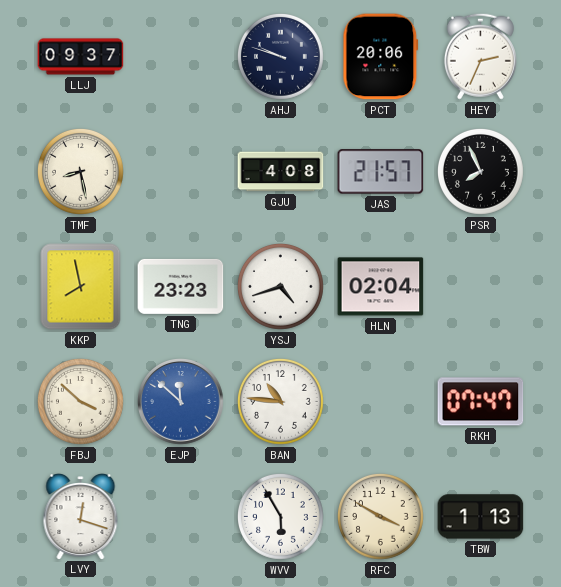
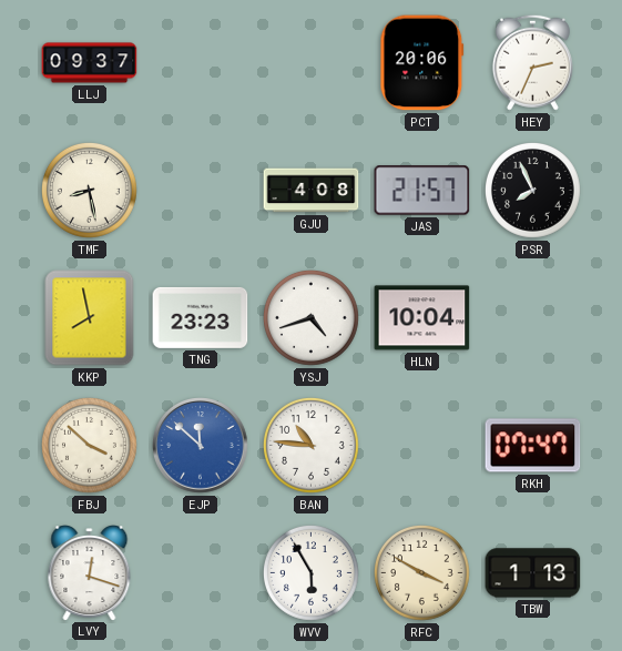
AHJ: 9:48 -> none
HLN: 02:04 -> 10:04
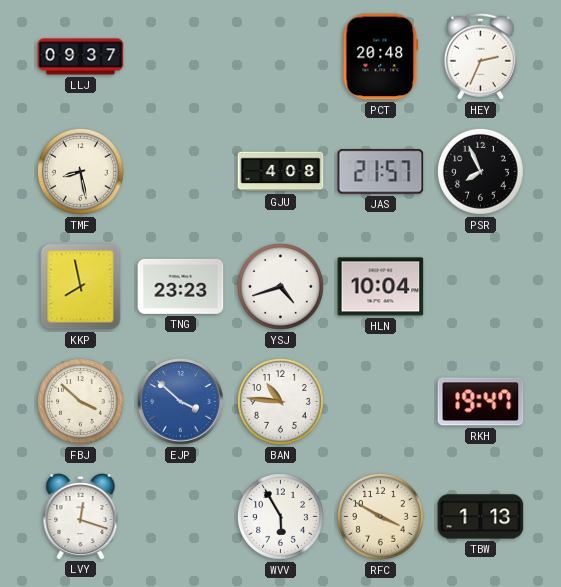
PCT: 20:06 -> 20:48
EJP: 11:52 -> 3:52
RKH: 07:47 -> 19:47
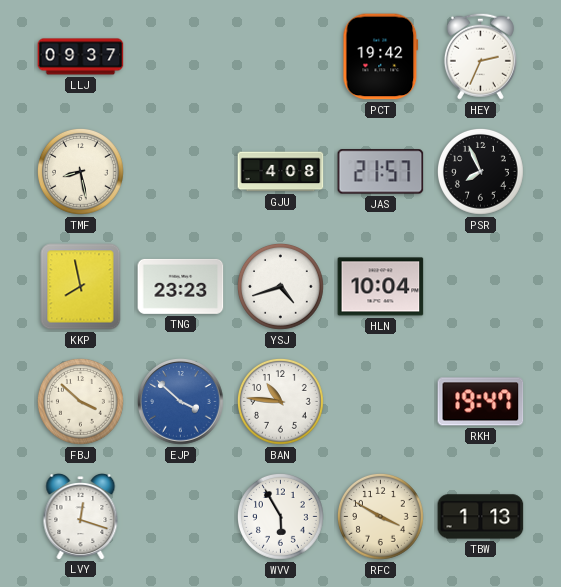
PCT: 20:48 -> 19:42
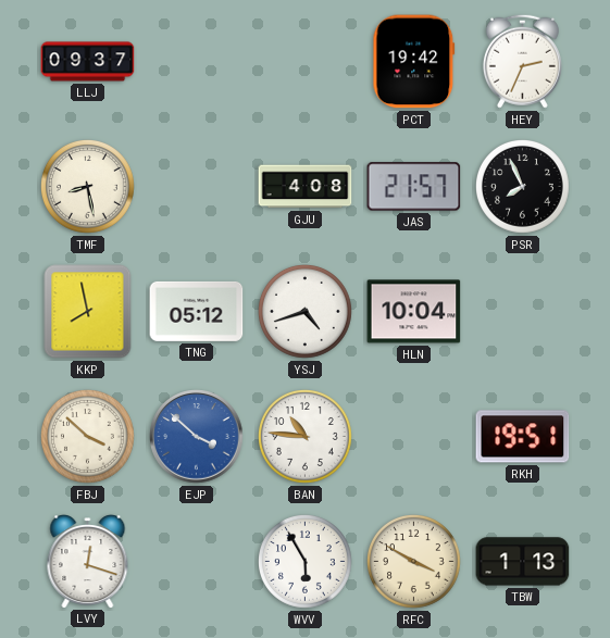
TNG: 23:23 -> 05:12
RKH: 19:47 -> 19:51
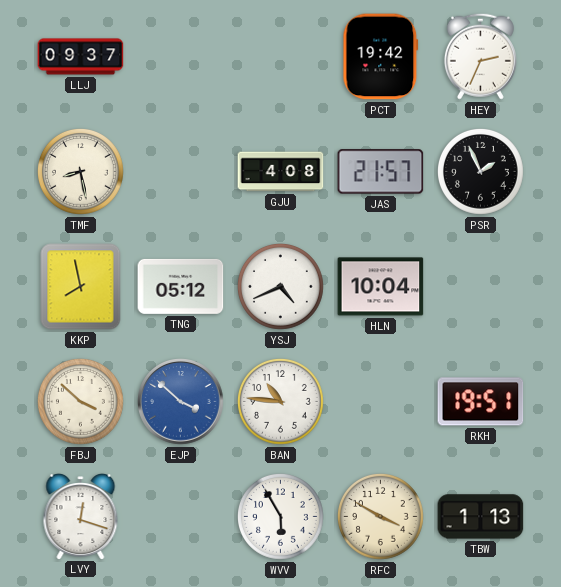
PSR: 7:56 -> 1:56
YSJ: 4:42 -> 4:41
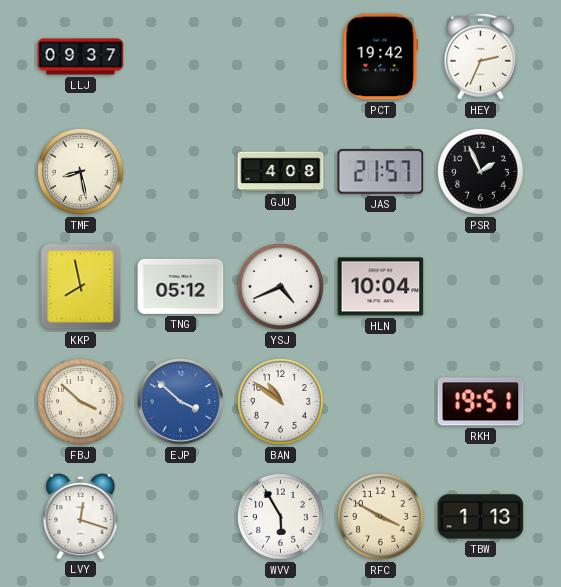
BAN: 10:46 -> 10:51
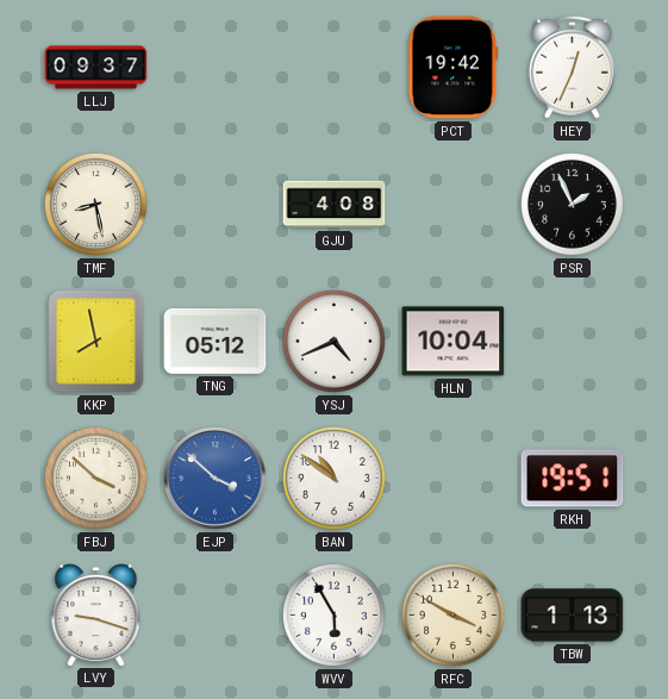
HEY: 2:34 -> 12:34
JAS: 21:57 -> none
LVY: 12:18 -> 9:18
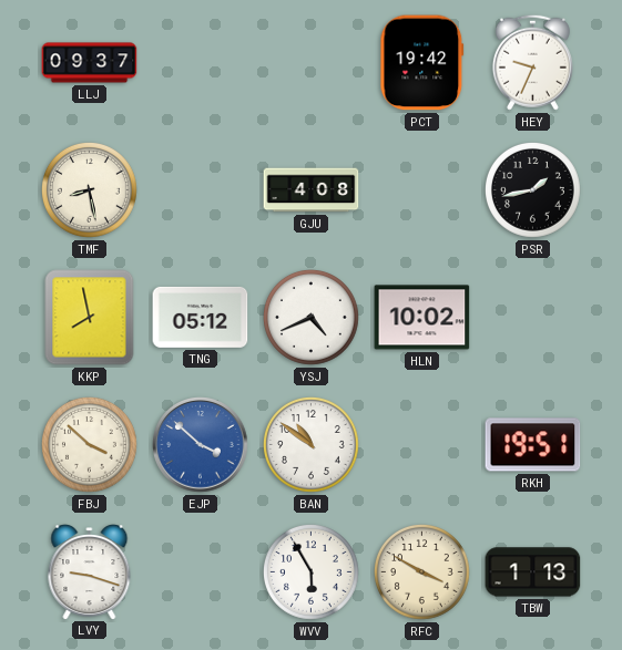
HEY: 12:34 -> 9:34
PSR: 1:56 -> 1:43
HLN: 10:04 -> 10:02
